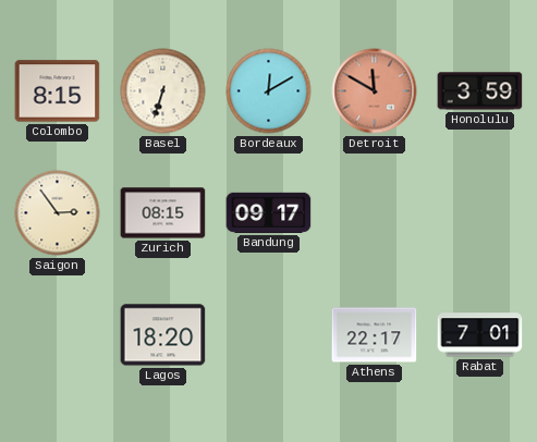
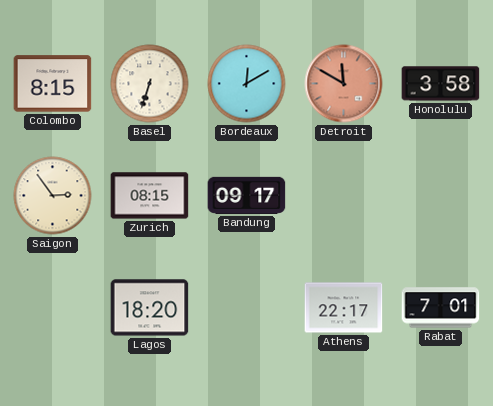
Honolulu: 3:59 -> 3:58
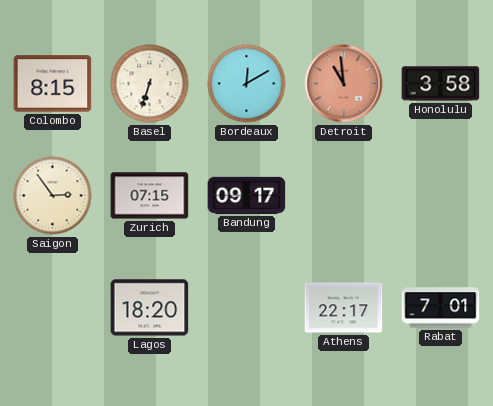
Detroit: 11:50 -> 10:59
Zurich: 08:15 -> 07:15
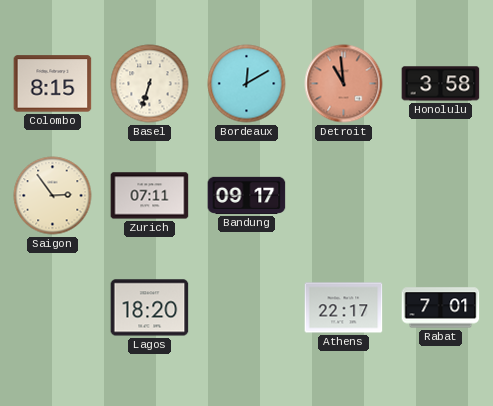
Zurich: 07:15 -> 07:11
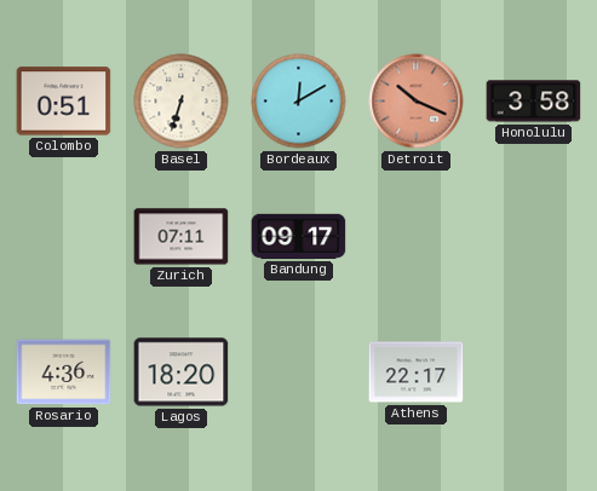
Colombo: 8:15 -> 0:51
Detroit: 10:59 -> 10:19
Saigon: 2:54 -> none
Rosario: none -> 4:36
Rabat: 7:01 -> none
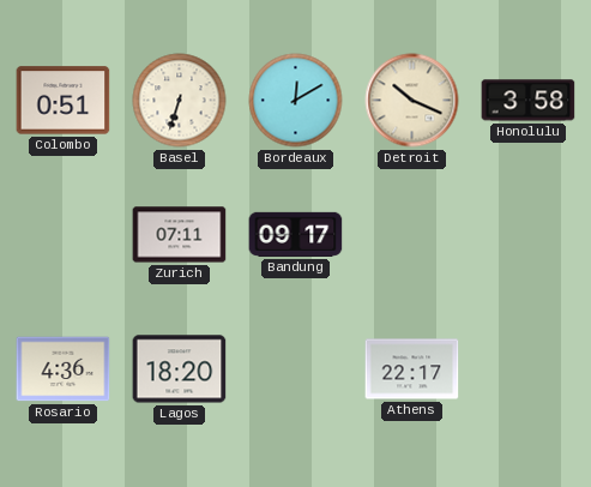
Detroit dial: salmon -> cream
